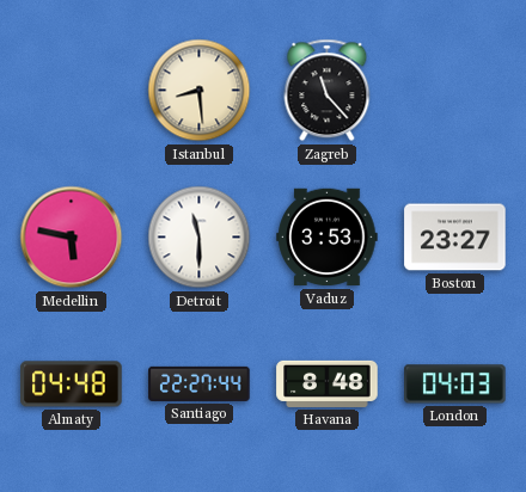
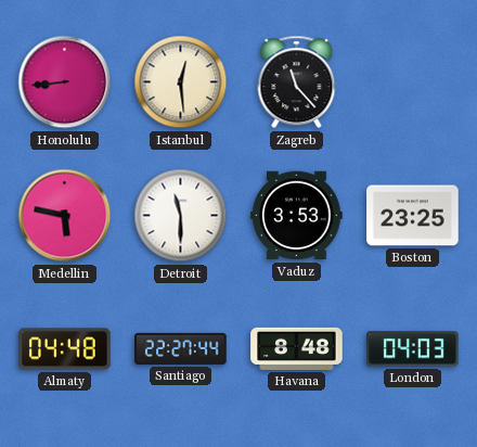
Honolulu: none -> 8:44
Istanbul: 8:29 -> 12:29
Boston: 23:27 -> 23:25
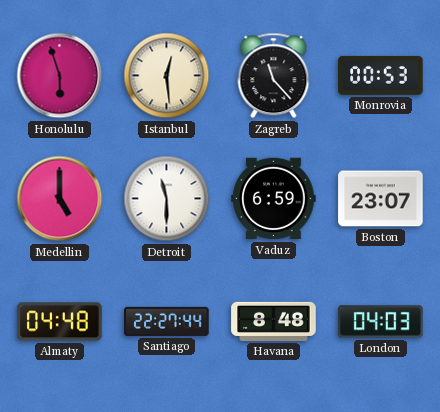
Honolulu: 8:44 -> 5:57
Monrovia: none -> 00:53
Medellin: 5:47 -> 5:00
Vaduz: 3:53 -> 6:59
Boston: 23:25 -> 23:07
